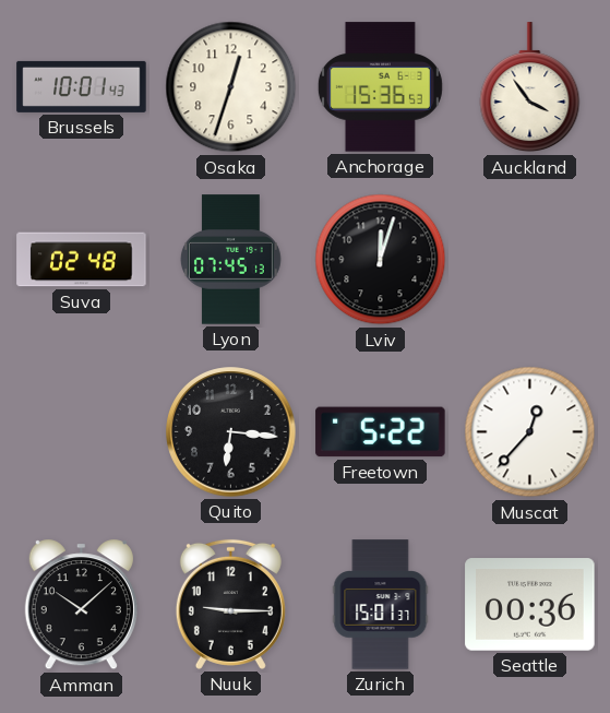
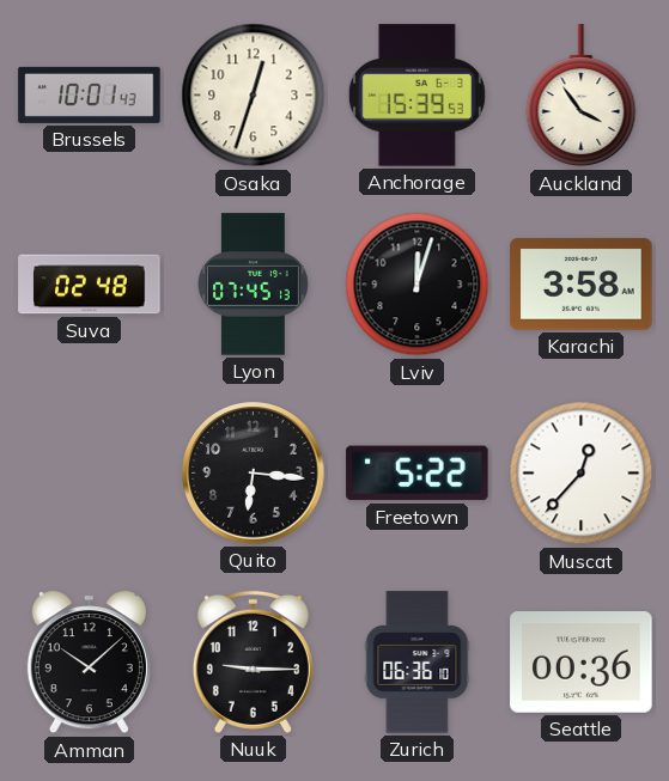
Anchorage: 15:36 -> 15:39
Karachi: none -> 3:58
Zurich: 15:01 -> 06:36
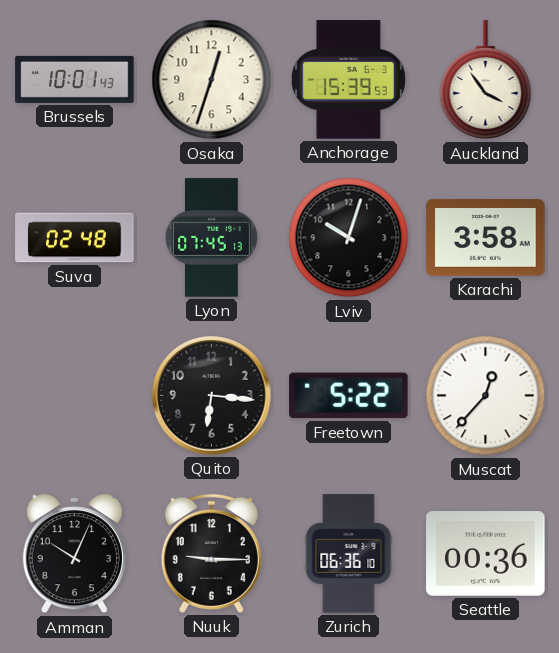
Lviv: 12:03 -> 10:03
Amman: 10:08 -> 10:04
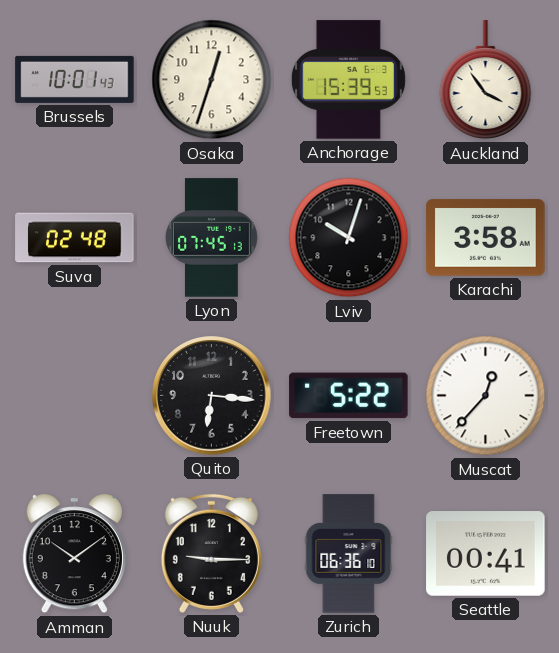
Amman: 10:04 -> 10:09
Seattle: 00:36 -> 00:41
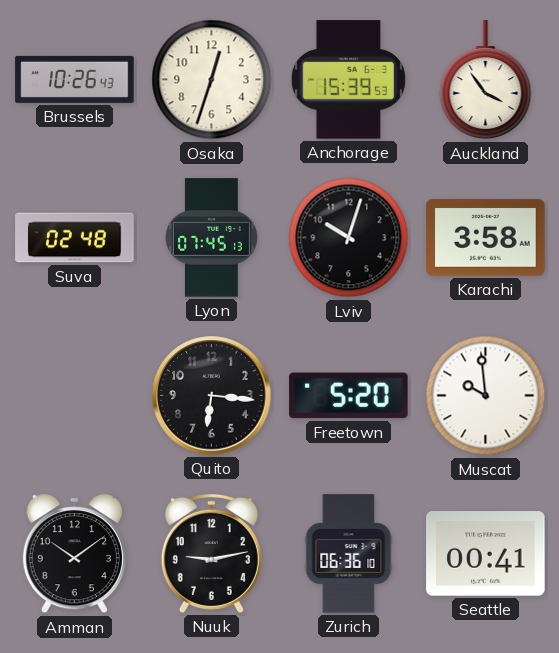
Brussels: 10:01 -> 10:26
Freetown: 5:22 -> 5:20
Muscat: 12:37 -> 9:59
Nuuk: 9:15 -> 9:13
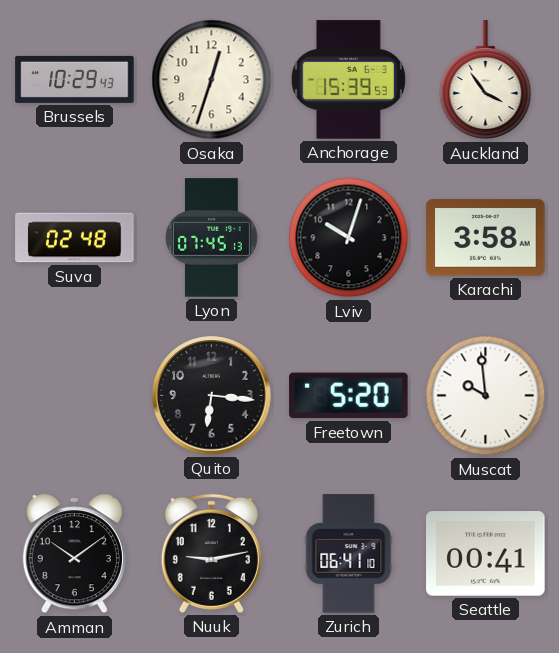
Brussels: 10:26 -> 10:29
Zurich: 06:36 -> 06:41
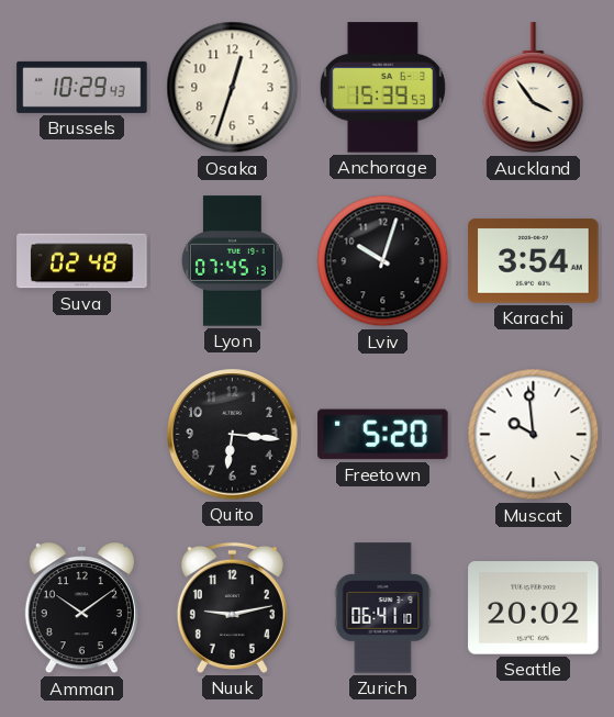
Karachi: 3:58 -> 3:54
Seattle: 00:41 -> 20:02
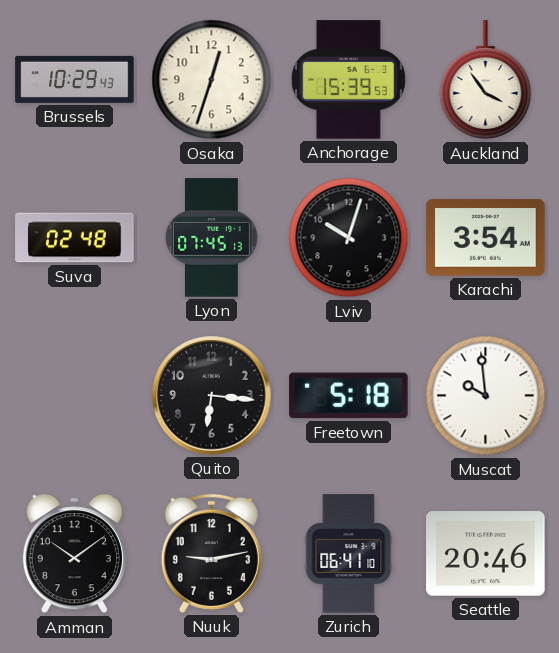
Freetown: 5:20 -> 5:18
Seattle: 20:02 -> 20:46
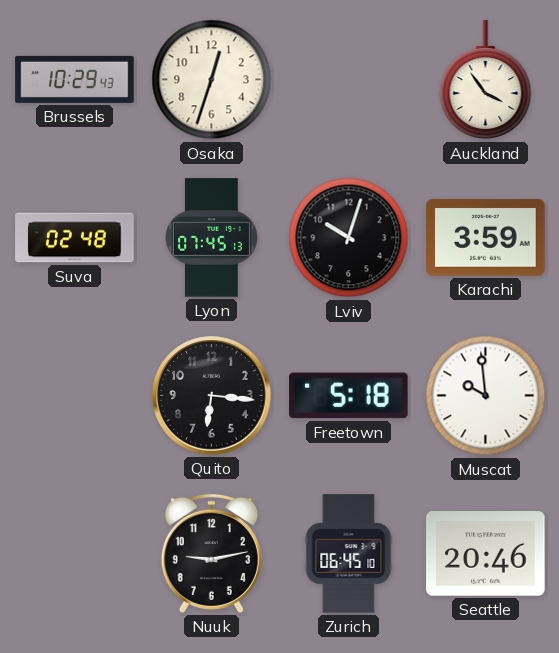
Anchorage: 15:39 -> none
Karachi: 3:54 -> 3:59
Amman: 10:09 -> none
Zurich: 06:41 -> 06:45
